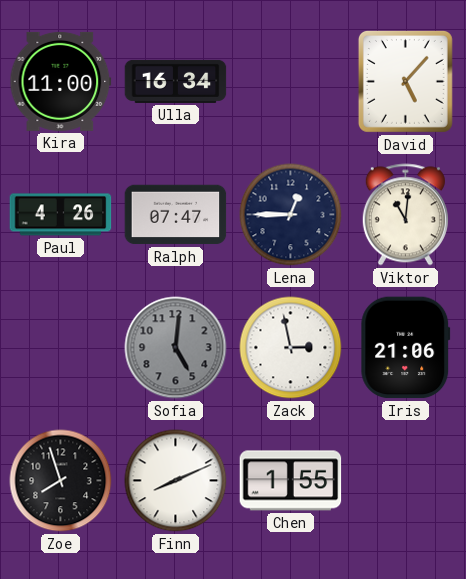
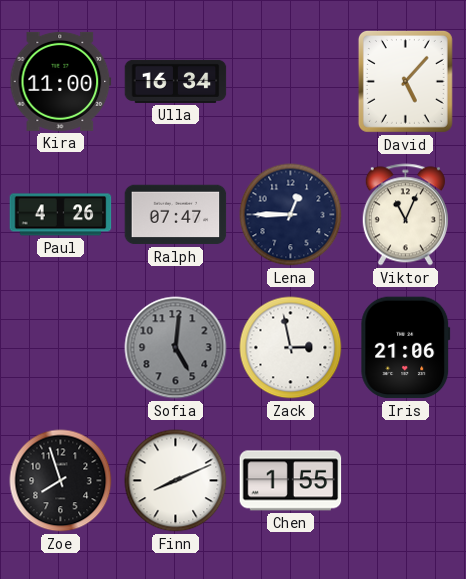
Viktor: 11:01 -> 11:04
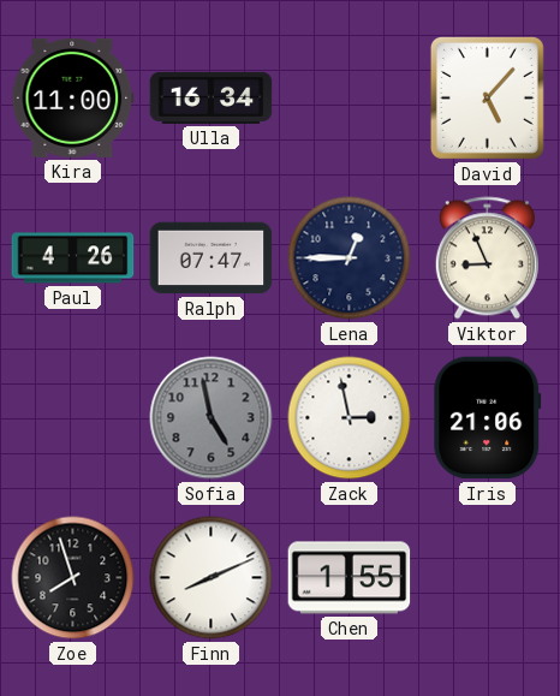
Viktor: 11:04 -> 8:56
Sofia: 5:01 -> 4:58
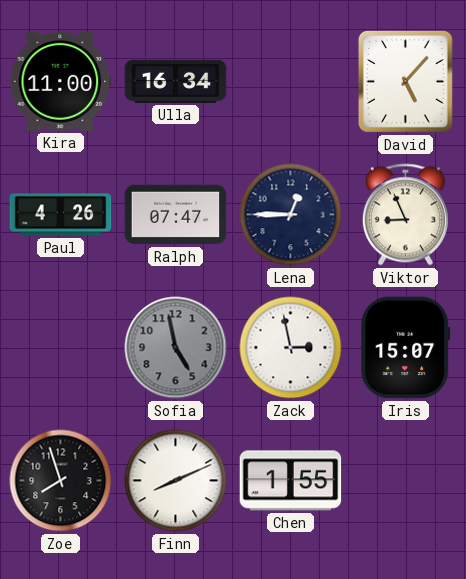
Iris: 21:06 -> 15:07
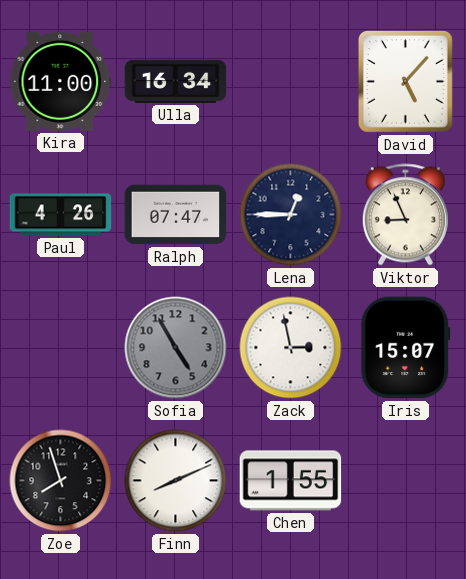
Sofia: 4:58 -> 4:55
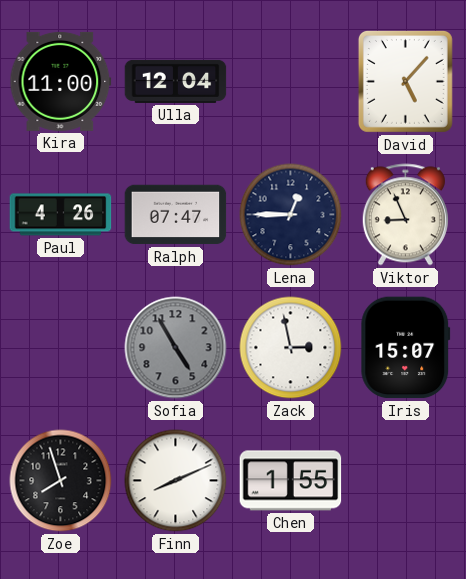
Ulla: 16:34 -> 12:04
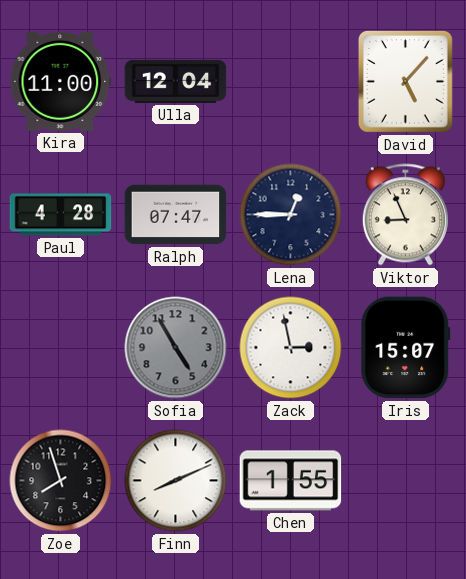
Paul: 4:26 -> 4:28
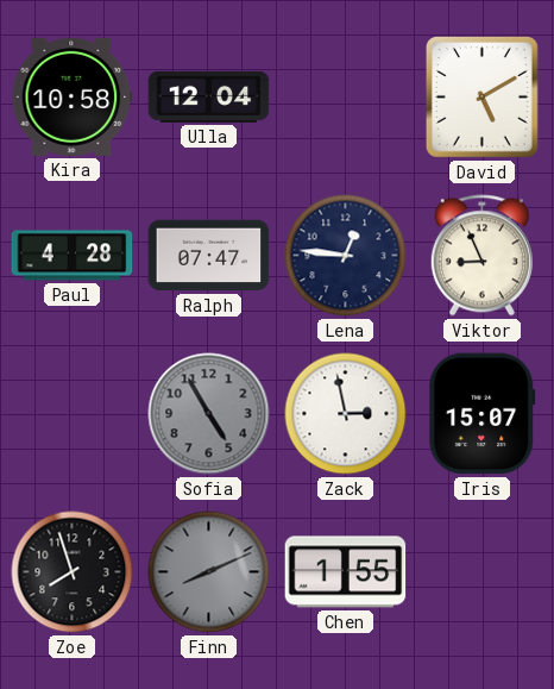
Kira: 11:00 -> 10:58
David: 5:07 -> 5:10
Lena: 12:45 -> 12:46
Finn dial: white -> grey
